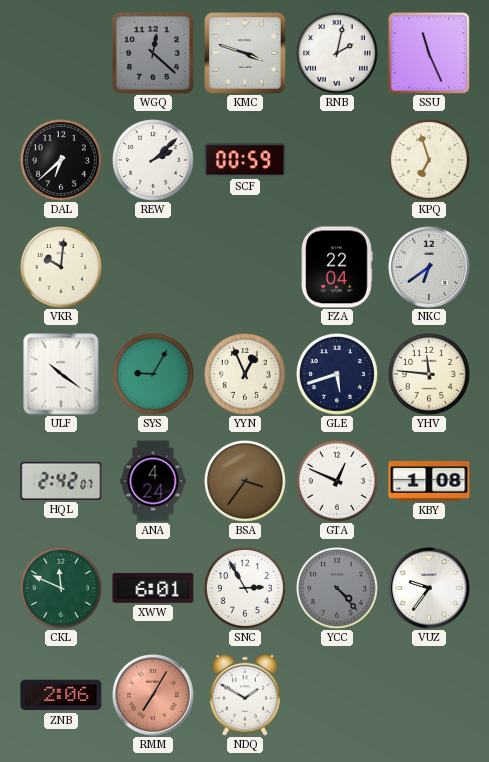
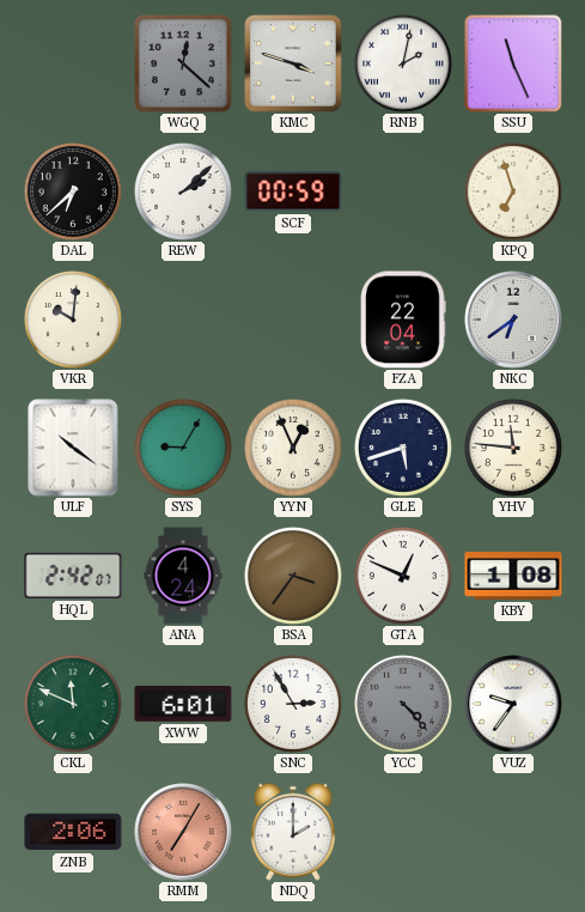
NDQ: 1:50 -> 2:00
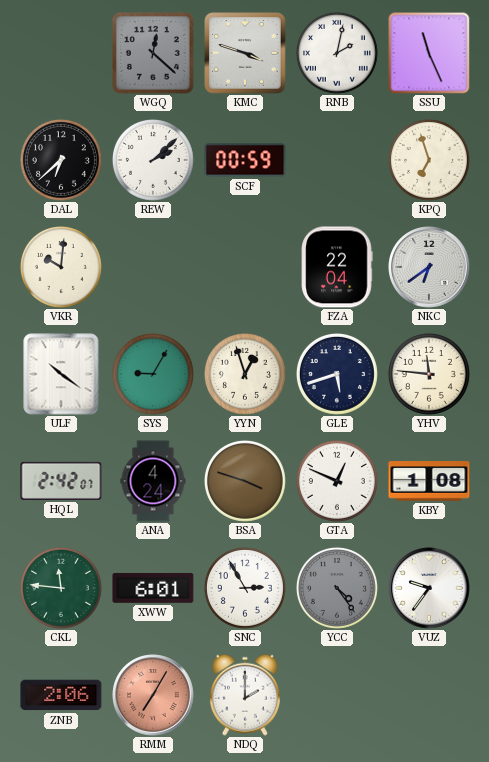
YYN: 12:56 -> 12:57
BSA: 3:36 -> 3:48
CKL: 11:49 -> 11:46
YCC: 4:23 -> 4:24
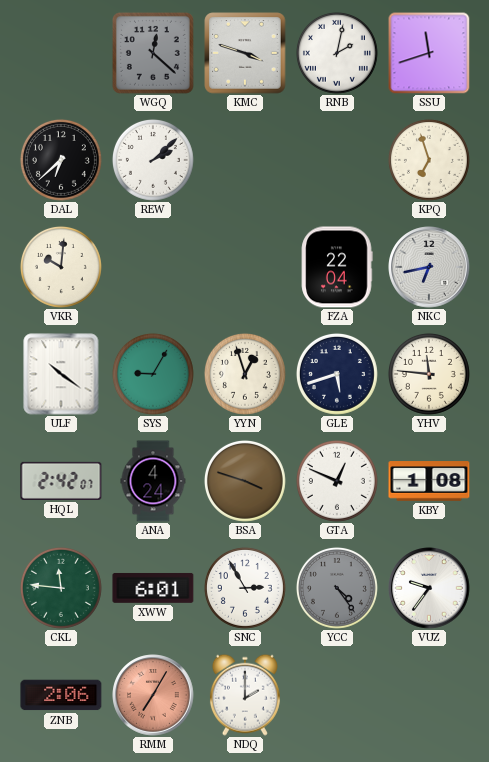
SSU: 11:26 -> 11:42
SCF: 00:59 -> none
NKC: 6:39 -> 6:43
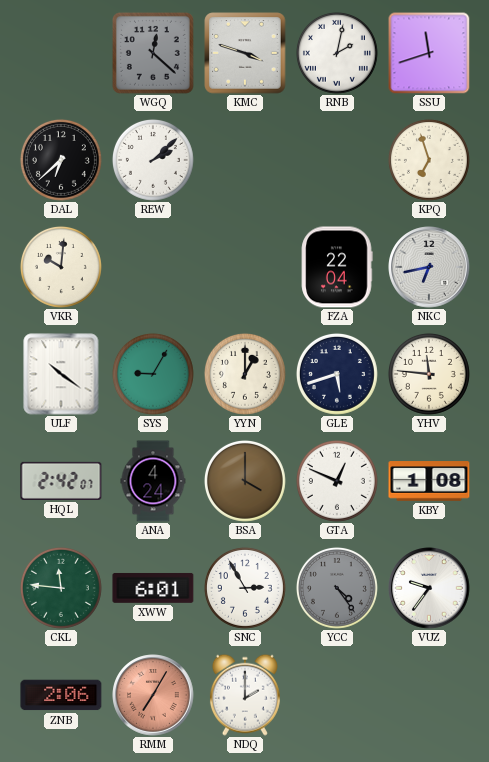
YYN: 12:57 -> 1:00
BSA: 3:48 -> 4:00
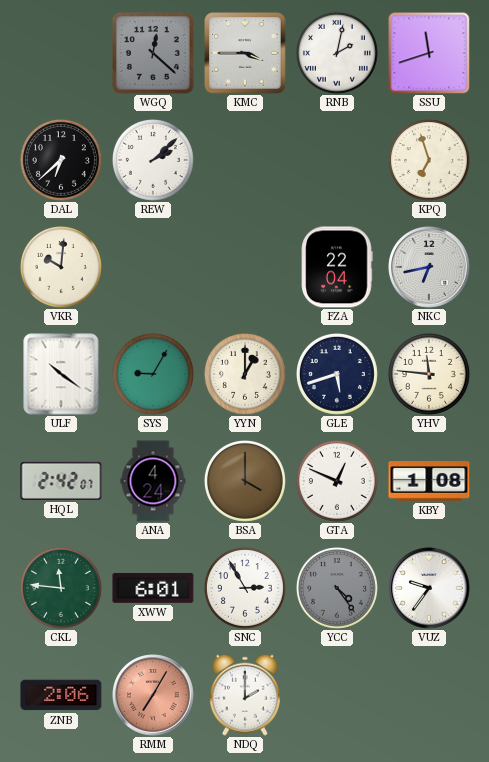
KMC: 3:48 -> 3:45
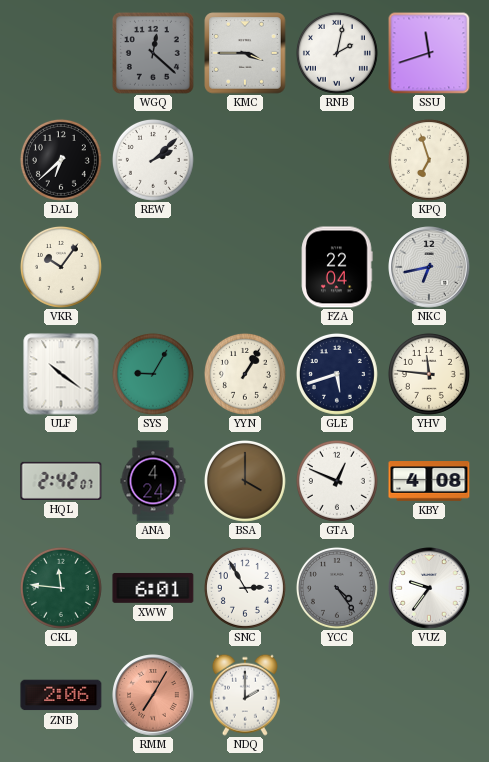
VKR: 10:01 -> 10:06
YYN: 1:00 -> 1:05
KBY: 1:08 -> 4:08
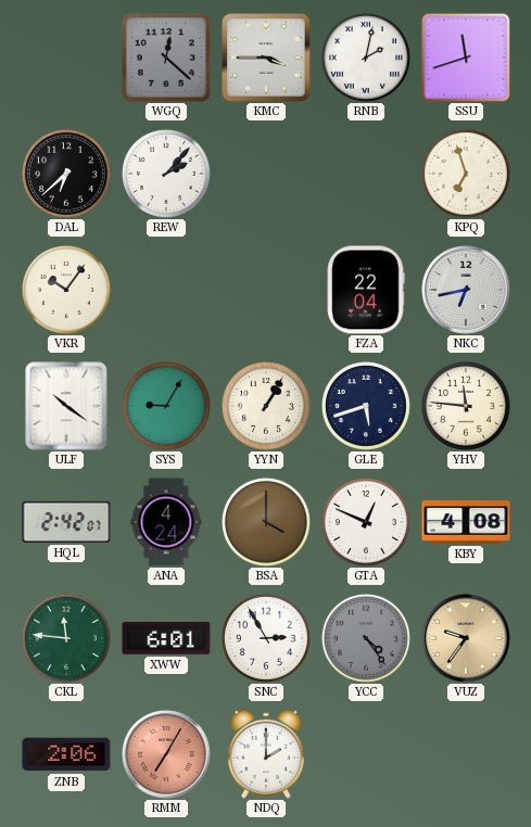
REW: 2:08 -> 2:07
VUZ dial: white -> champagne
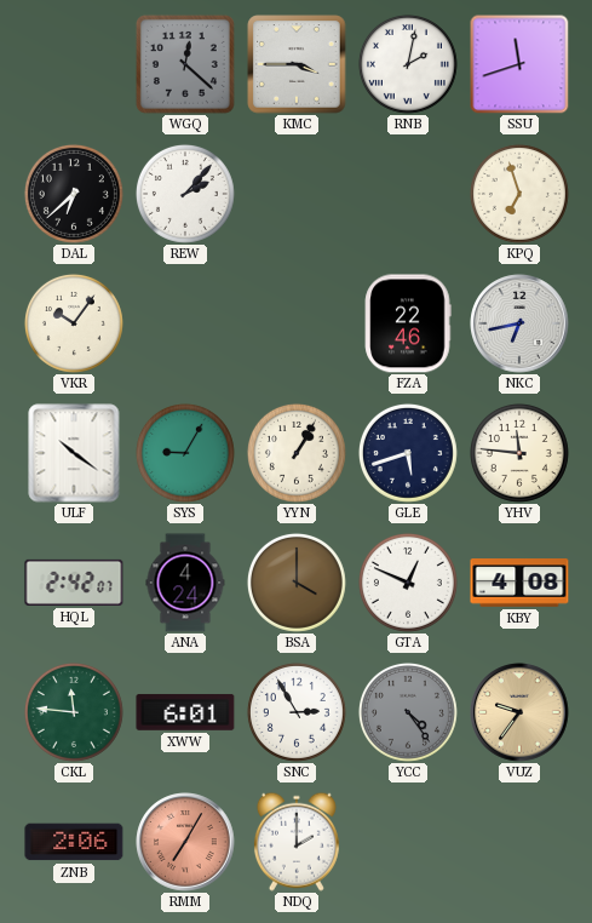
FZA: 22:04 -> 22:46
